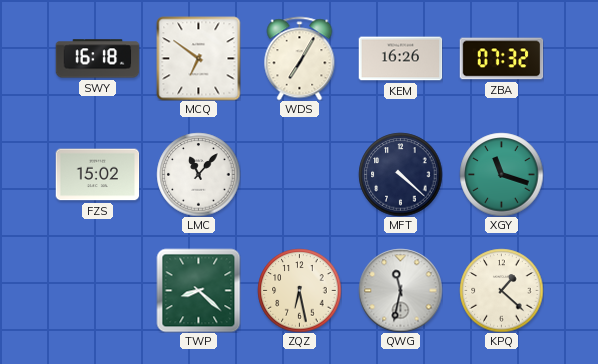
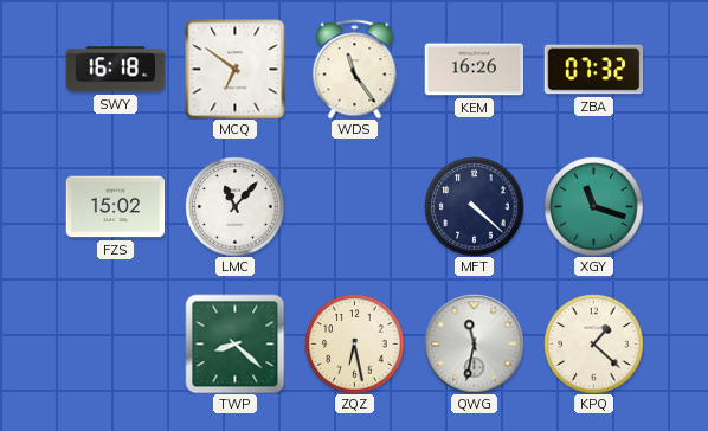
WDS: 7:05 -> 11:24
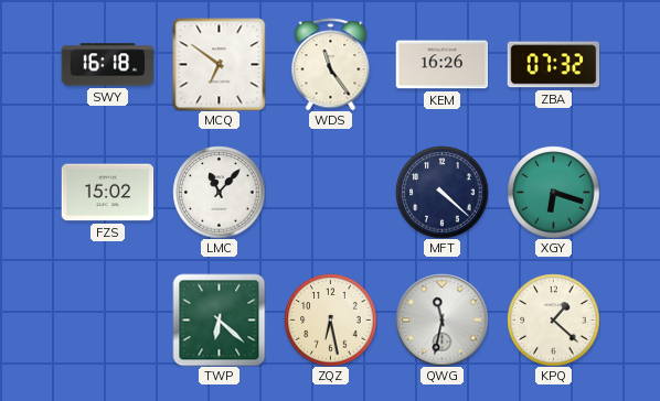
XGY: 11:18 -> 6:18
TWP: 8:22 -> 6:22
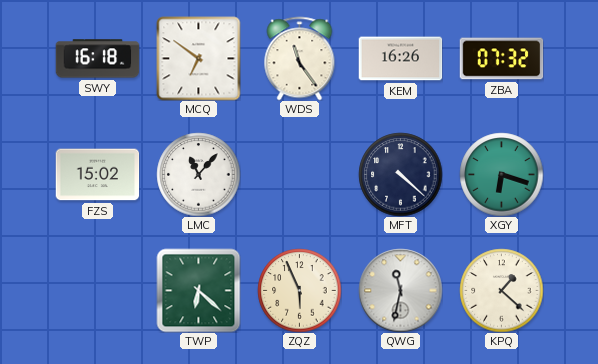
ZQZ: 6:28 -> 5:56
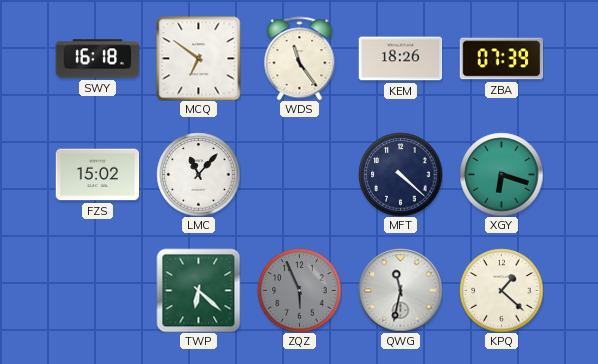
KEM: 16:26 -> 18:26
ZBA: 07:32 -> 07:39
ZQZ dial: cream -> grey
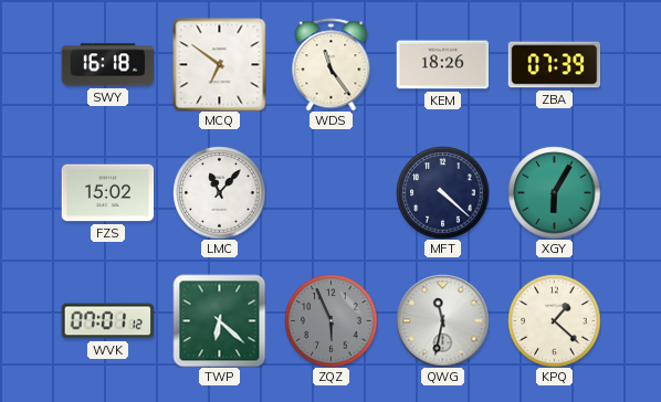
XGY: 6:18 -> 6:05
WVK: none -> 07:01
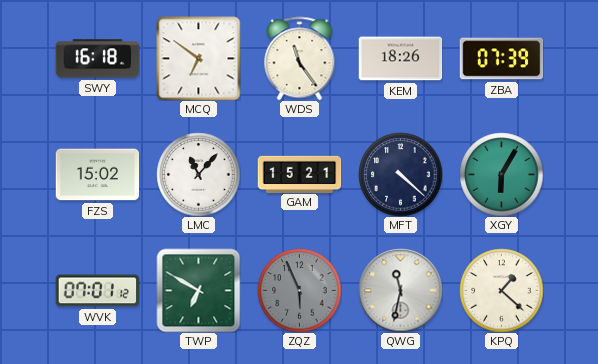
GAM: none -> 15:21
TWP: 6:22 -> 6:50
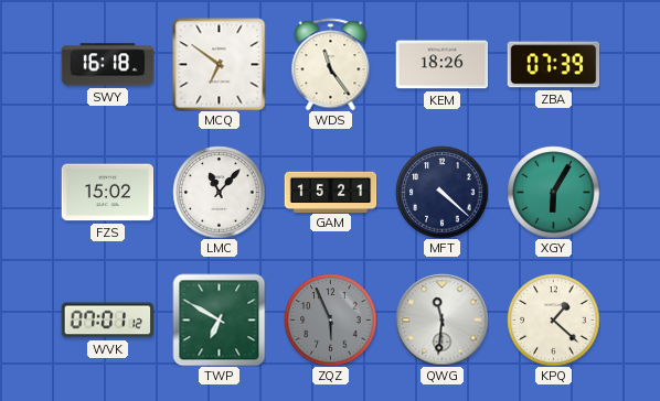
QWG: 11:32 -> 11:31
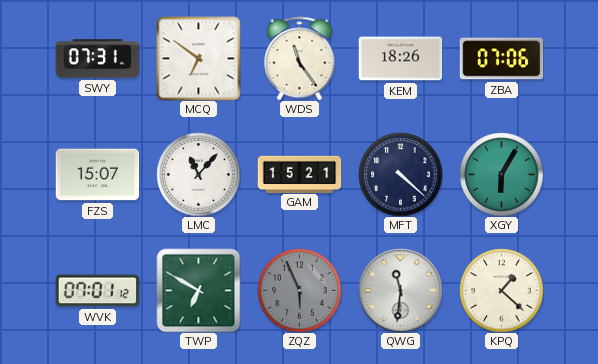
SWY: 16:18 -> 07:31
ZBA: 07:39 -> 07:06
FZS: 15:02 -> 15:07
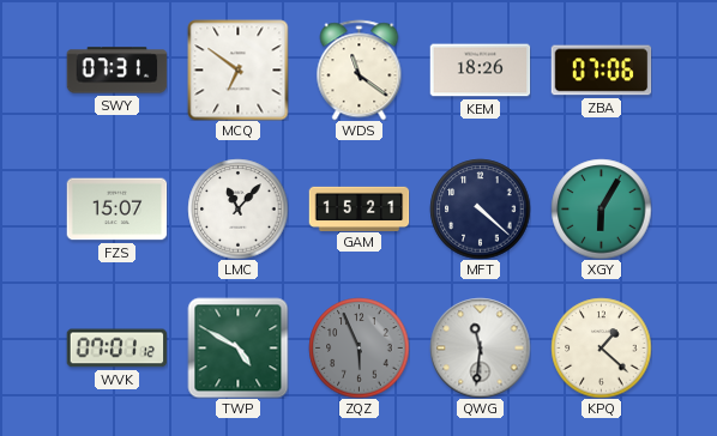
WDS: 11:24 -> 11:21
TWP: 6:50 -> 4:50
